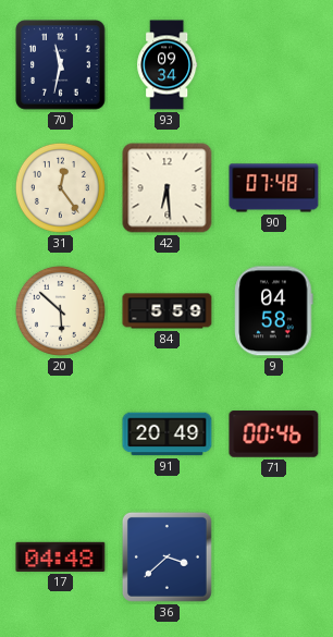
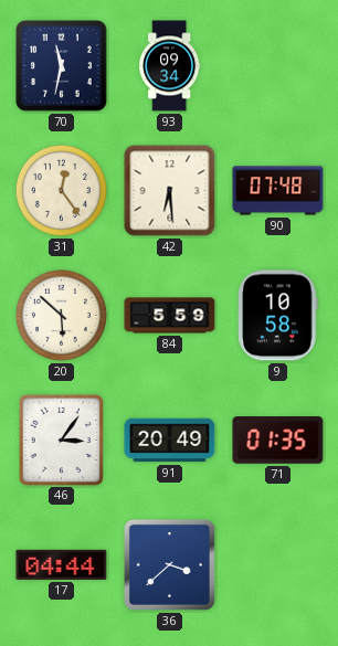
9: 04:58 -> 10:58
46: none -> 3:06
71: 00:46 -> 01:35
17: 04:48 -> 04:44
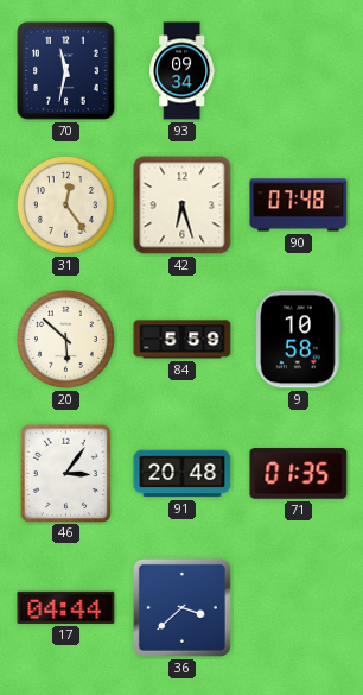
42: 6:29 -> 6:27
91: 20:49 -> 20:48
